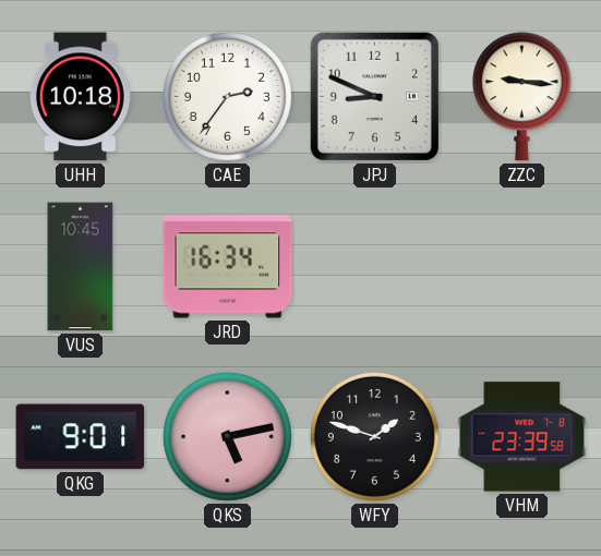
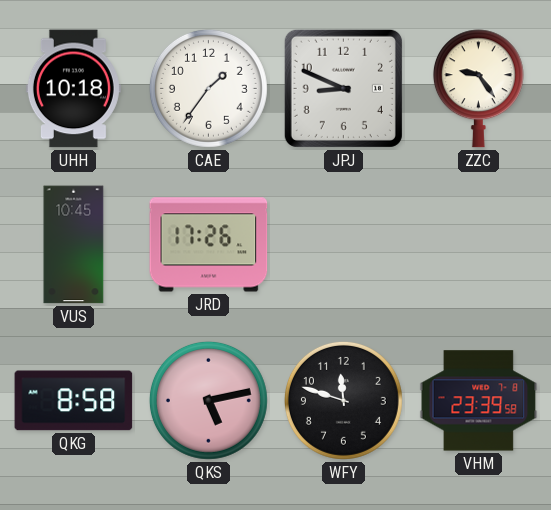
CAE: 2:36 -> 1:36
ZZC: 9:16 -> 9:24
JRD: 16:34 -> 17:26
QKG: 9:01 -> 8:58
WFY: 1:48 -> 11:48
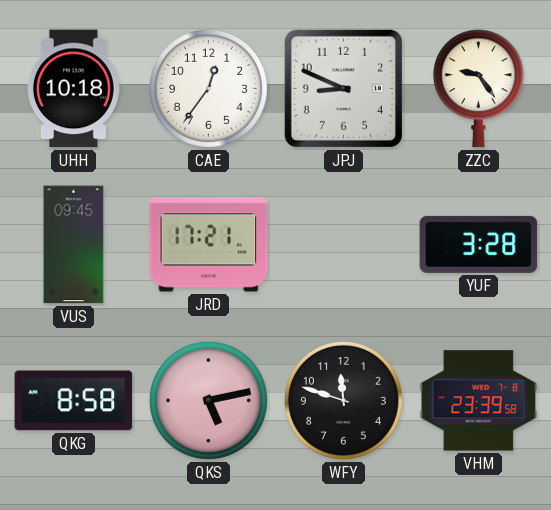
CAE: 1:36 -> 12:36
VUS: 10:45 -> 09:45
JRD: 17:26 -> 17:21
YUF: none -> 3:28
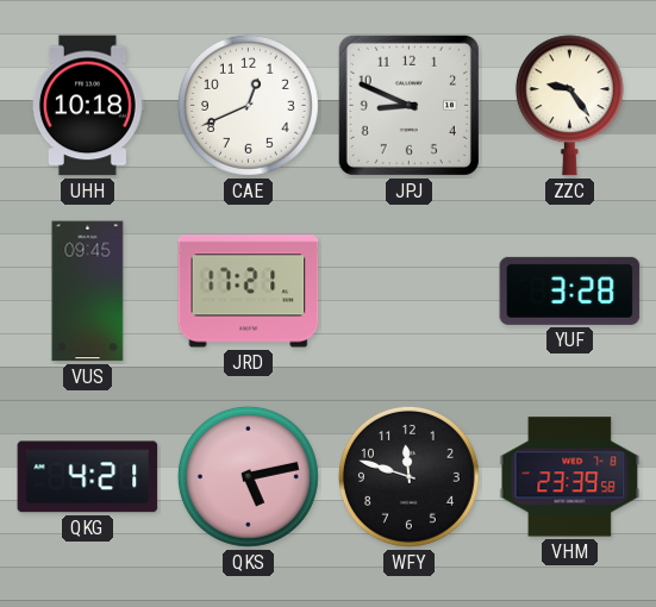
CAE: 12:36 -> 12:41
QKG: 8:58 -> 4:21
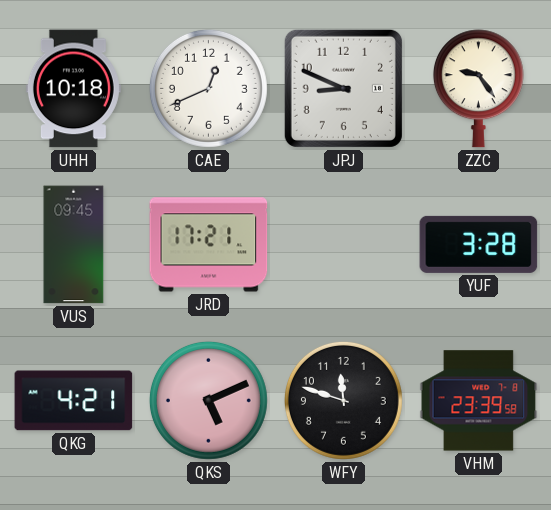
QKS: 5:13 -> 5:11
